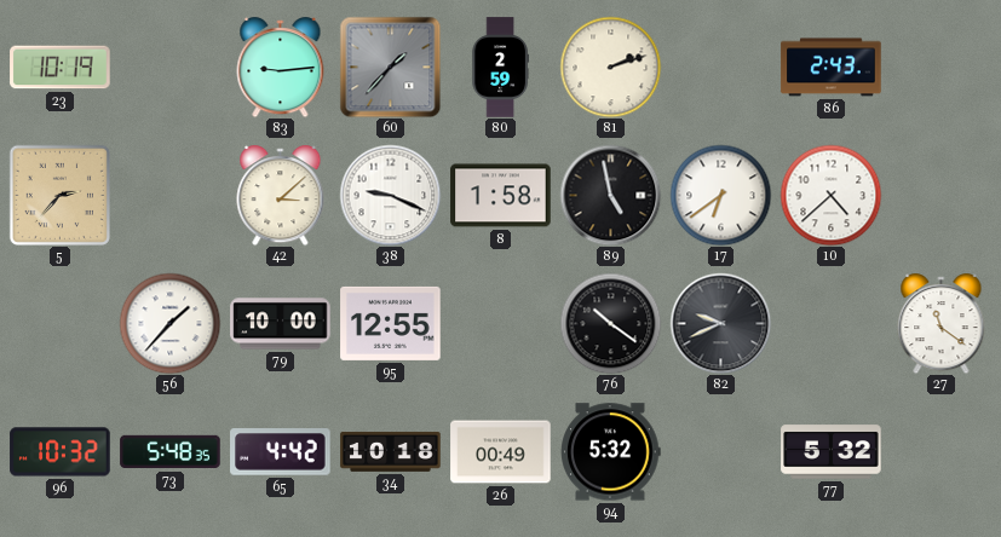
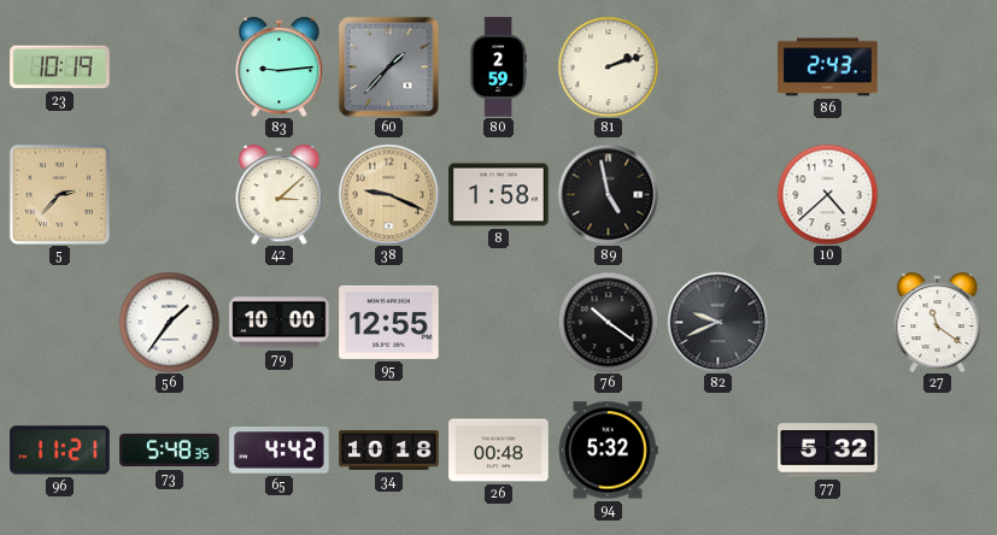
38 dial: white -> champagne
17: 6:39 -> none
56: 1:37 -> 1:36
96: 10:32 -> 11:21
26: 00:49 -> 00:48
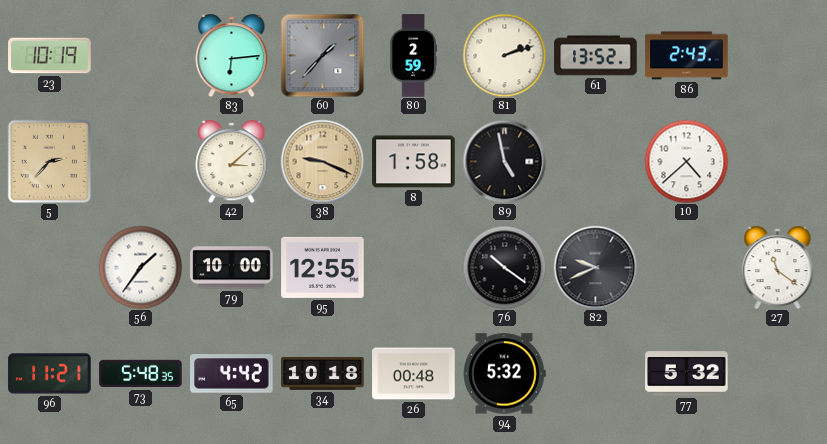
83: 9:14 -> 6:14
61: none -> 13:52
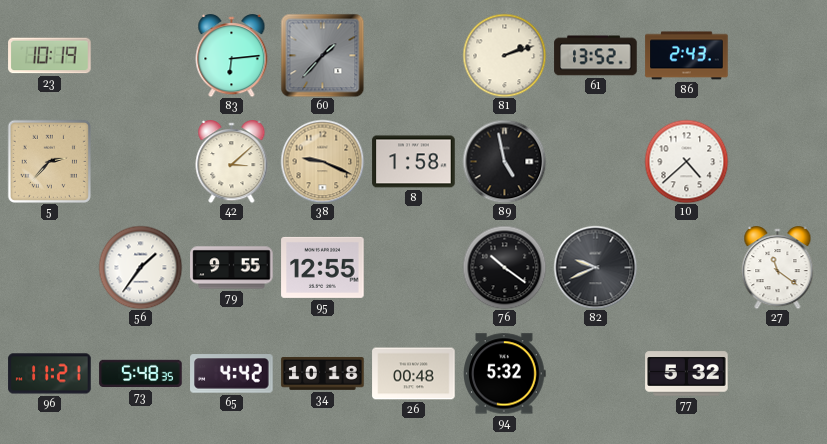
80: 2:59 -> none
79: 10:00 -> 9:55
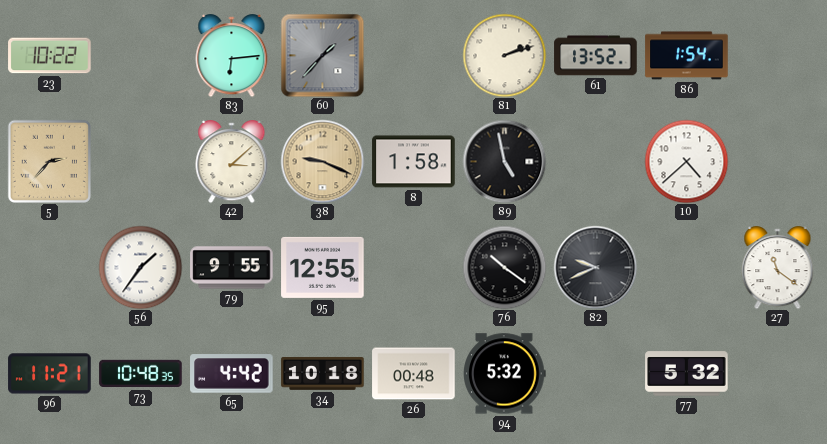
23: 10:19 -> 10:22
86: 2:43 -> 1:54
73: 5:48 -> 10:48
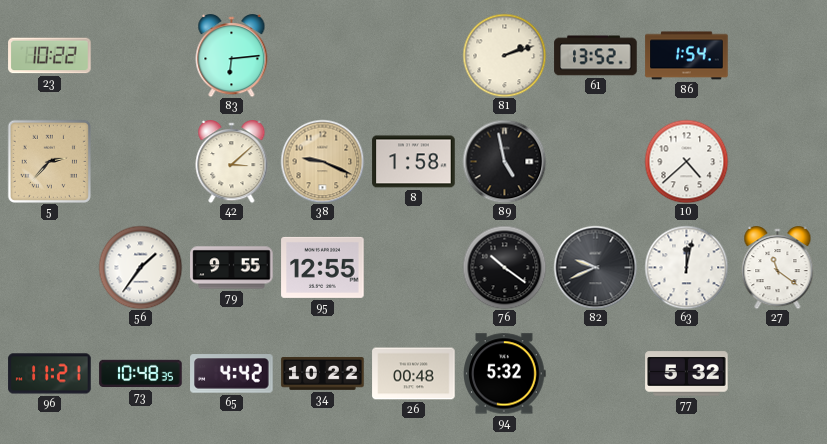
60: 1:37 -> none
63: none -> 12:02
34: 10:18 -> 10:22
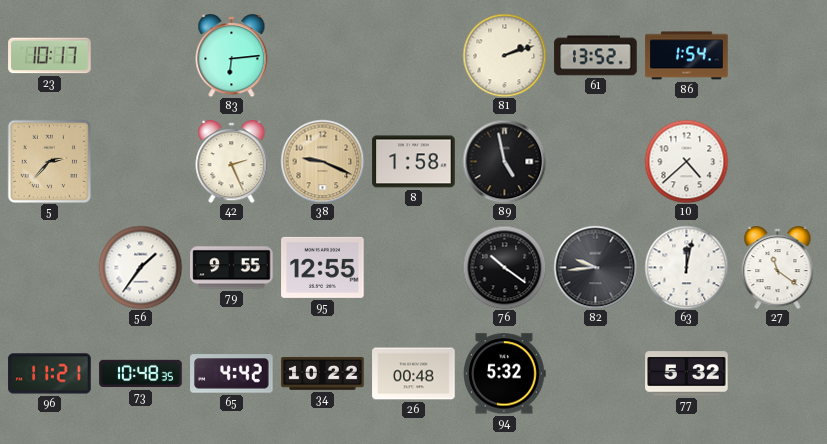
23: 10:22 -> 10:17
42: 3:08 -> 2:26
82: 9:41 -> 9:44
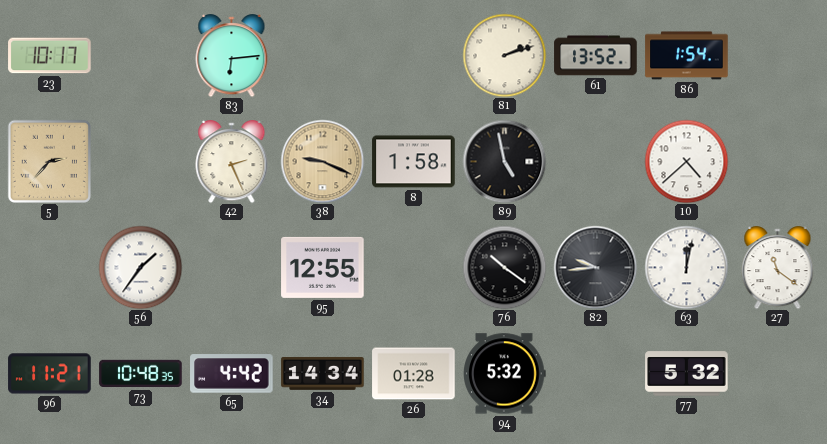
79: 9:55 -> none
34: 10:22 -> 14:34
26: 00:48 -> 01:28
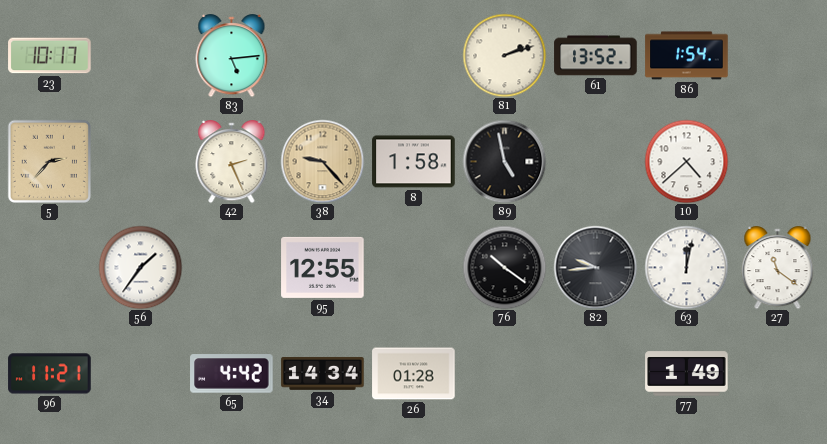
83: 6:14 -> 5:14
38: 9:19 -> 9:23
73: 10:48 -> none
94: 5:32 -> none
77: 5:32 -> 1:49
